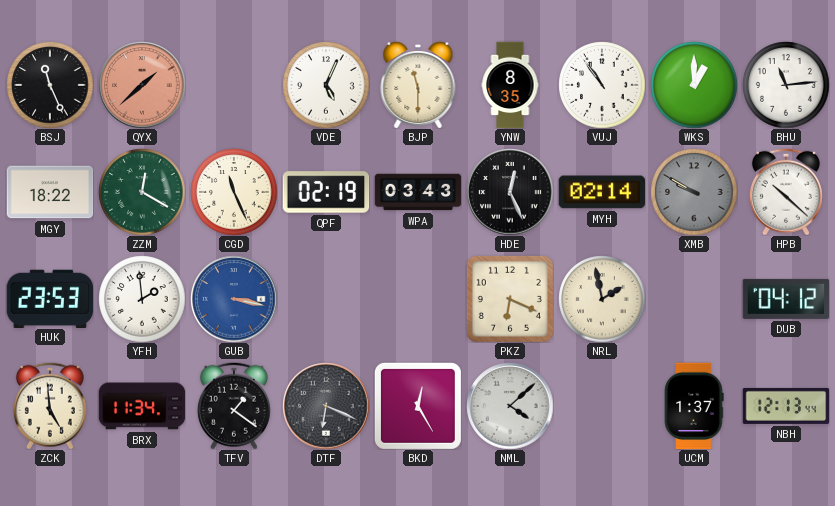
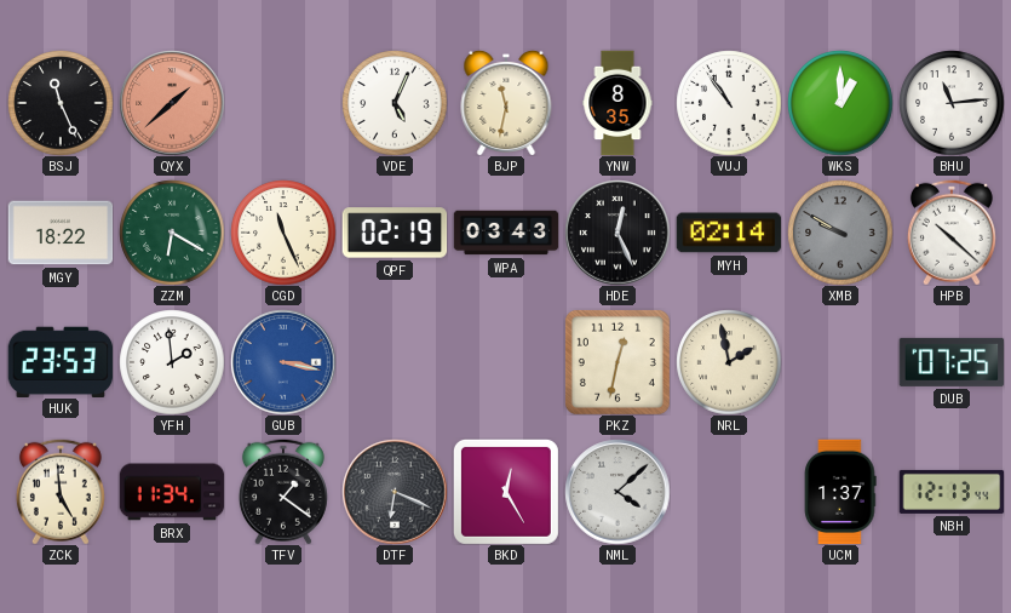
BJP: 11:30 -> 11:32
ZZM: 12:20 -> 6:20
PKZ: 6:19 -> 12:32
DUB: 04:12 -> 07:25
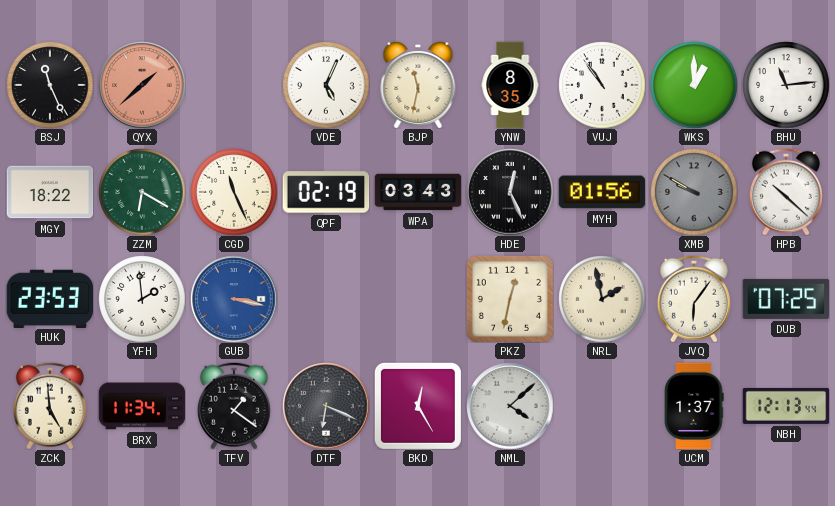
MYH: 02:14 -> 01:56
JVQ: none -> 6:06
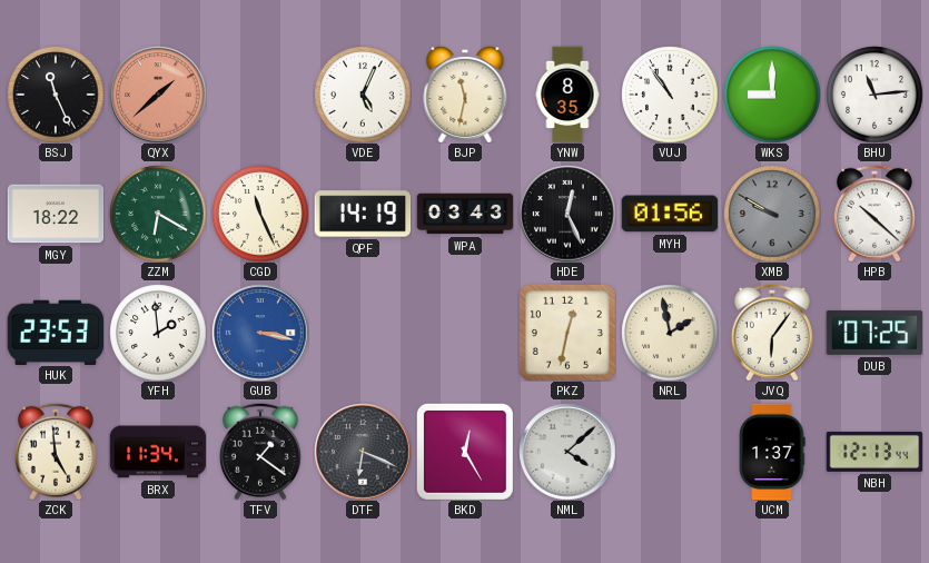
WKS: 1:00 -> 9:00
QPF: 02:19 -> 14:19
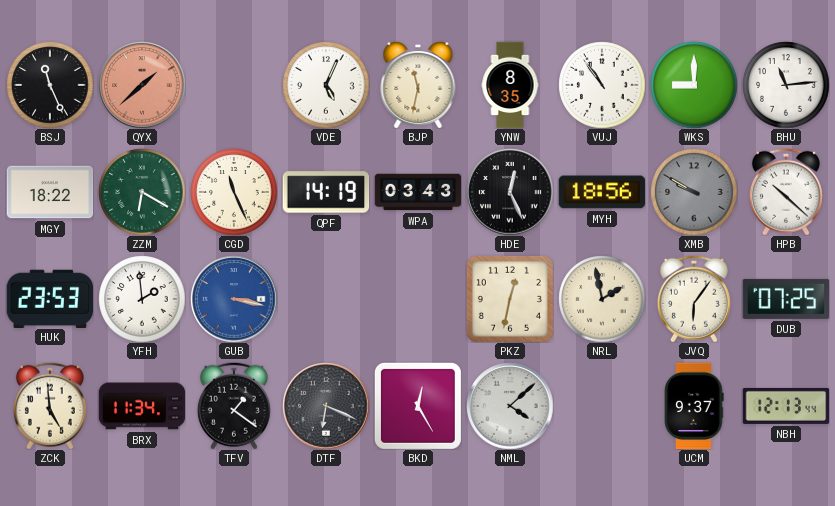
MYH: 01:56 -> 18:56
UCM: 1:37 -> 9:37
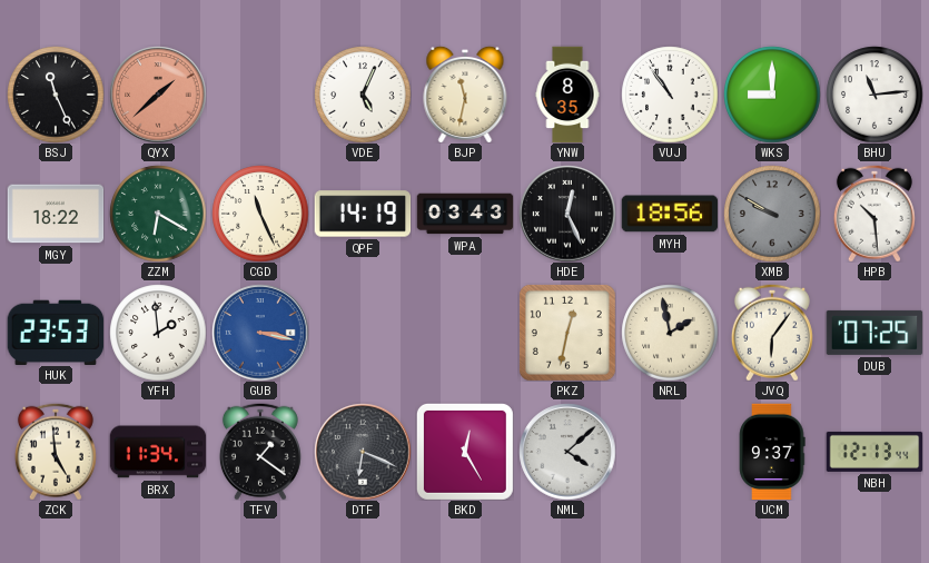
HPB: 10:22 -> 10:29
